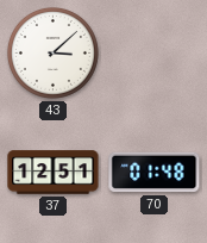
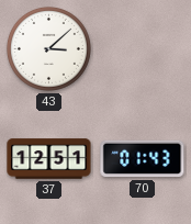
70: 01:48 -> 01:43
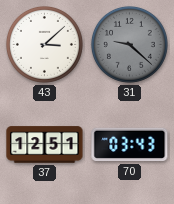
31: none -> 9:22
70: 01:43 -> 03:43
